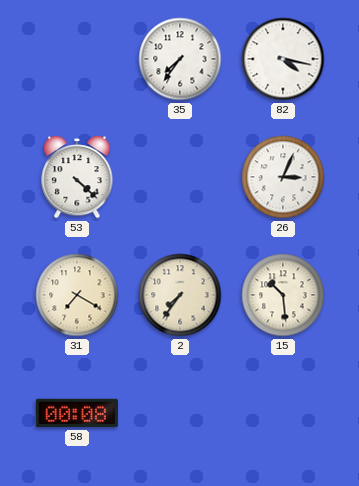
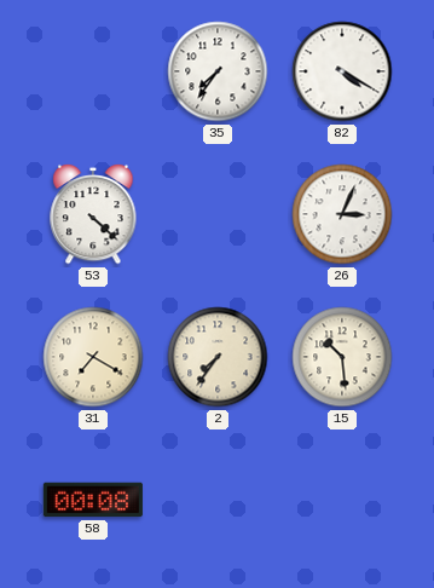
82: 4:17 -> 4:20
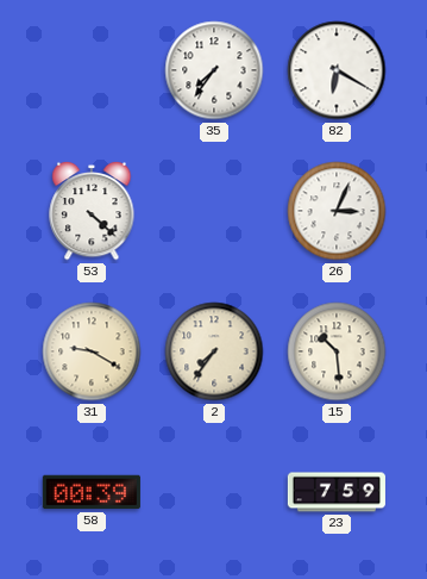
82: 4:20 -> 6:20
31: 7:20 -> 9:20
58: 00:08 -> 00:39
23: none -> 7:59
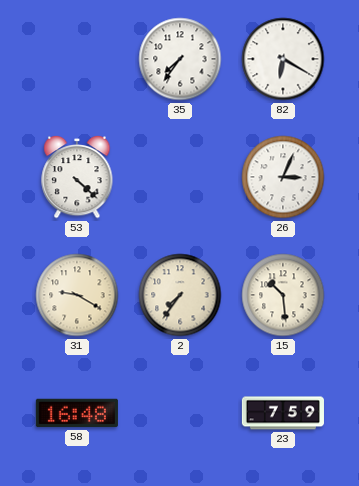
58: 00:39 -> 16:48
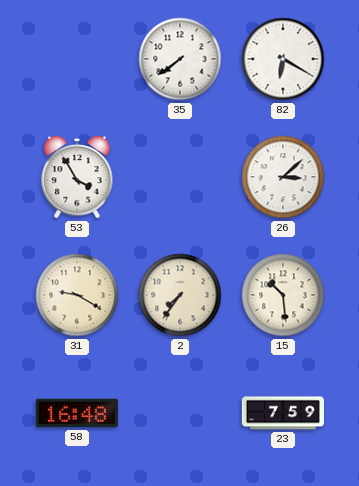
35: 7:36 -> 7:39
53: 4:22 -> 3:55
26: 3:04 -> 3:08
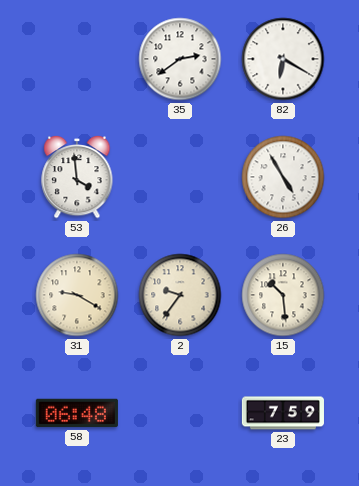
35: 7:39 -> 2:39
53: 3:55 -> 3:59
26: 3:08 -> 4:55
2: 7:36 -> 9:36
58: 16:48 -> 06:48
